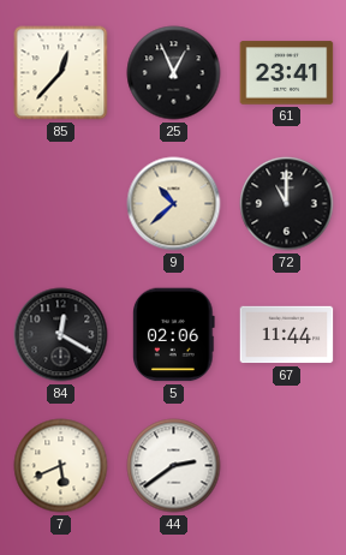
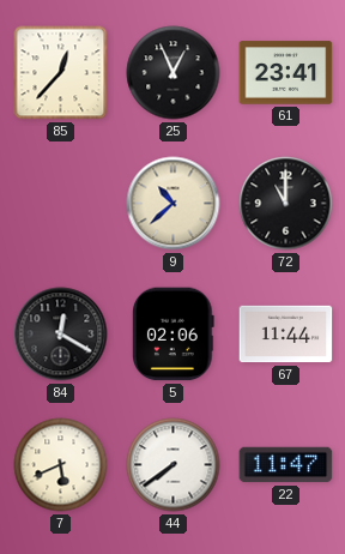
44: 2:39 -> 7:39
22: none -> 11:47
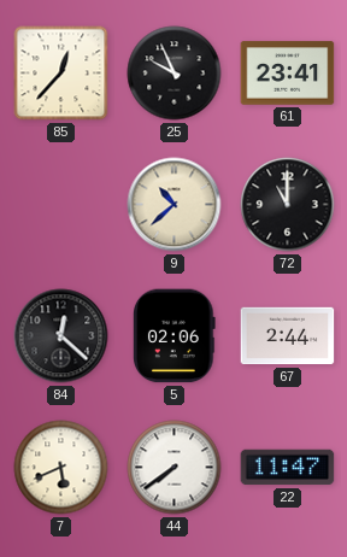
25: 12:56 -> 9:56
84: 12:20 -> 12:22
67: 11:44 -> 2:44
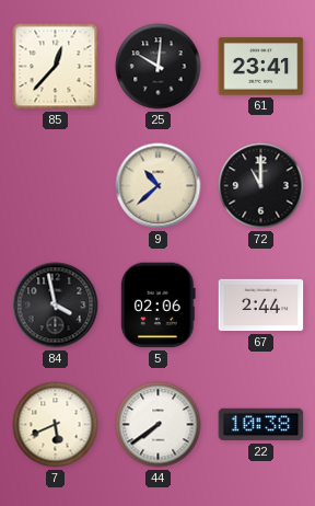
25: 9:56 -> 10:01
84: 12:22 -> 3:58
22: 11:47 -> 10:38
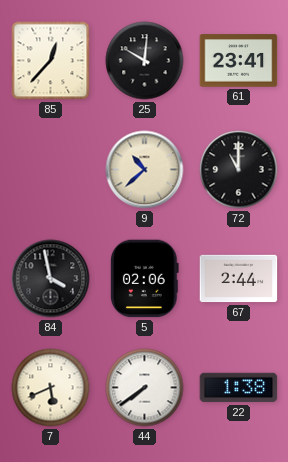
22: 10:38 -> 1:38
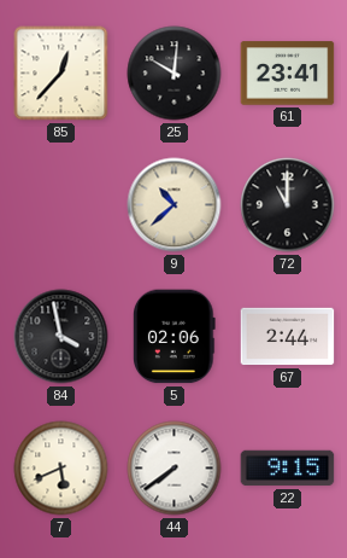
22: 1:38 -> 9:15
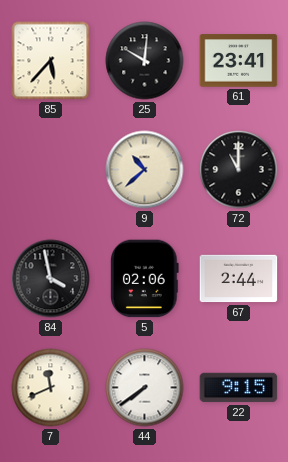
85: 12:37 -> 5:37
7: 5:41 -> 11:41
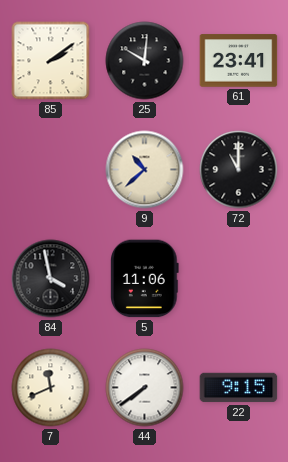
85: 5:37 -> 2:09
5: 02:06 -> 11:06
67: 2:44 -> none
